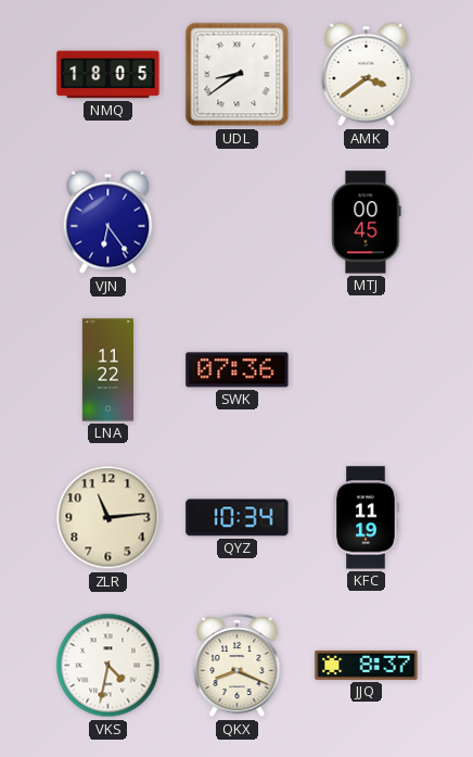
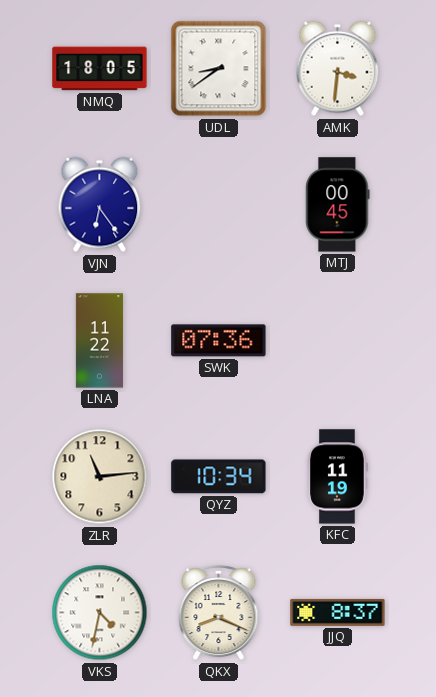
AMK: 3:39 -> 3:31
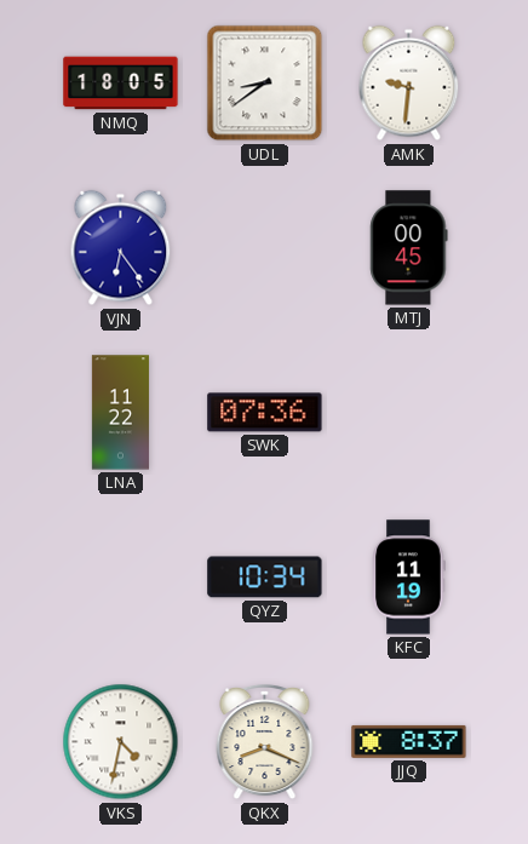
AMK: 3:31 -> 9:31
ZLR: 11:14 -> none
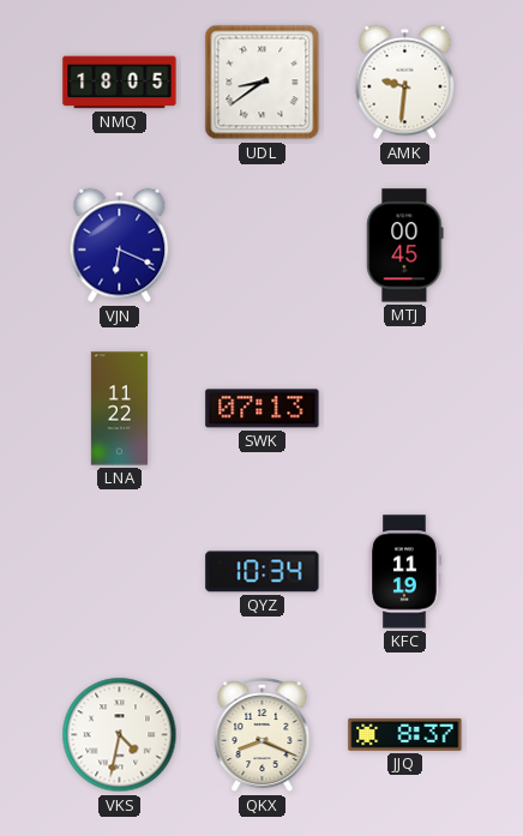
VJN: 6:24 -> 6:19
SWK: 07:36 -> 07:13
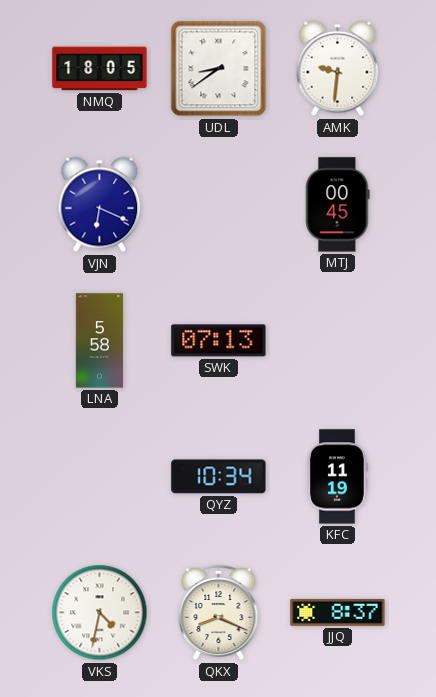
LNA: 11:22 -> 5:58
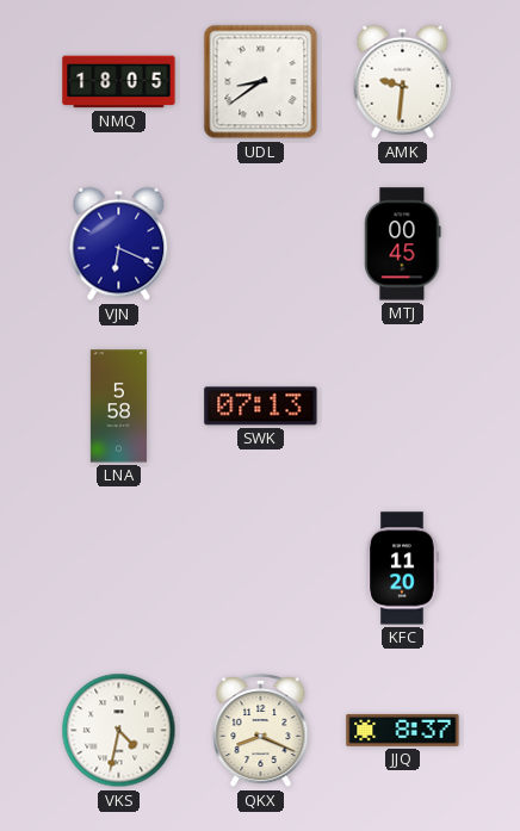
QYZ: 10:34 -> none
KFC: 11:19 -> 11:20
